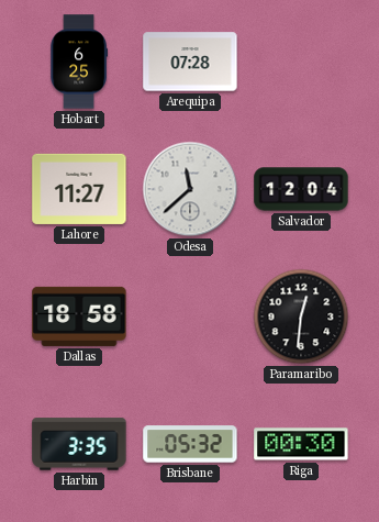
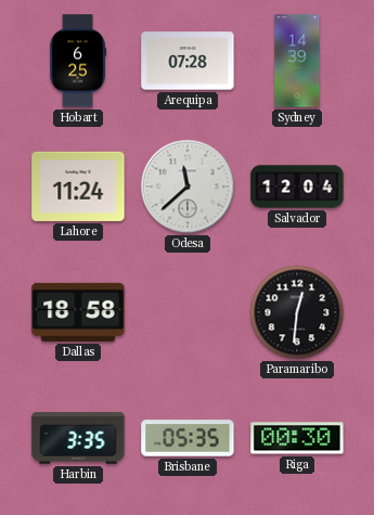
Sydney: none -> 14:39
Lahore: 11:27 -> 11:24
Brisbane: 05:32 -> 05:35
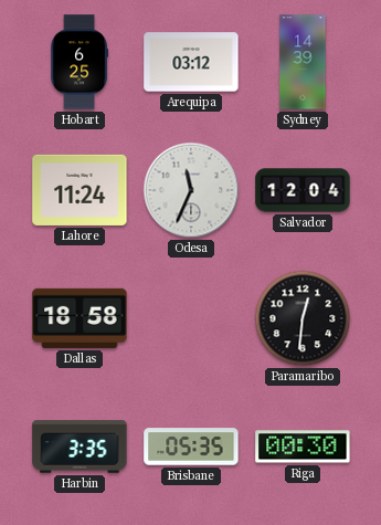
Arequipa: 07:28 -> 03:12
Odesa: 11:38 -> 11:34
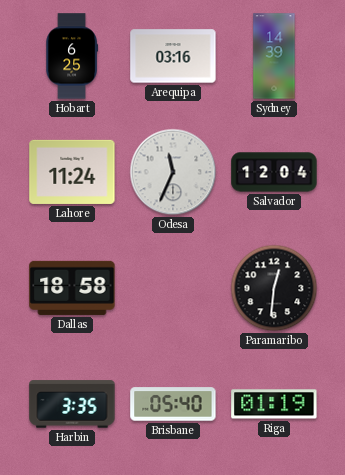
Arequipa: 03:12 -> 03:16
Brisbane: 05:35 -> 05:40
Riga: 00:30 -> 01:19
